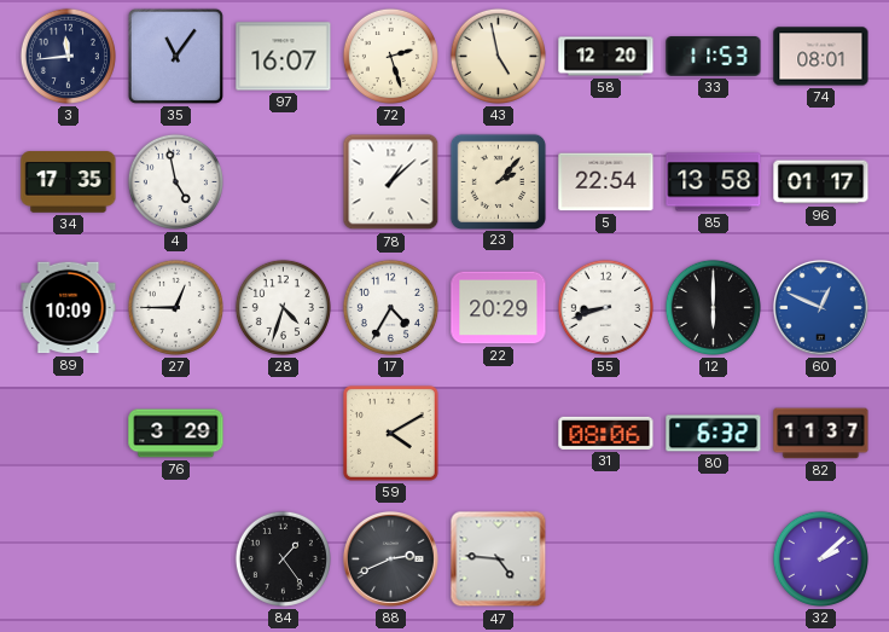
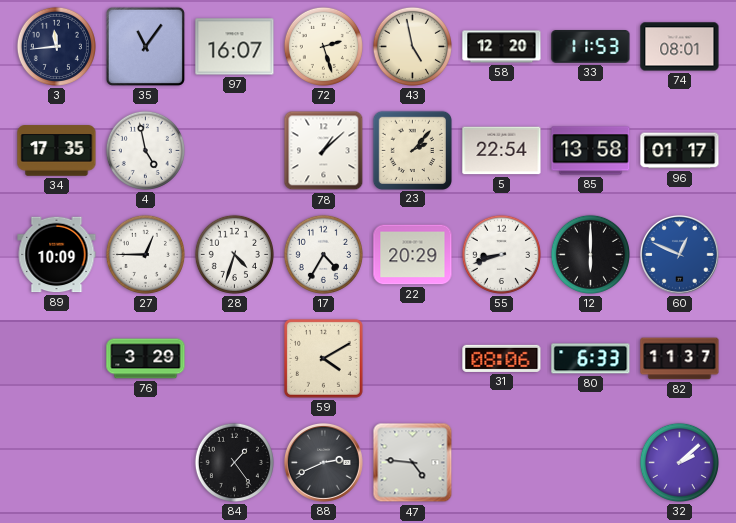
80: 6:32 -> 6:33
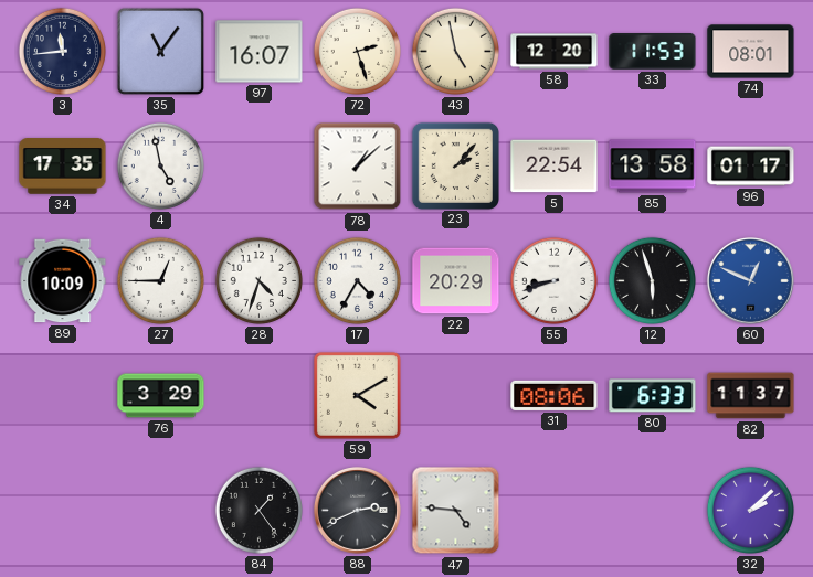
12: 6:00 -> 5:57
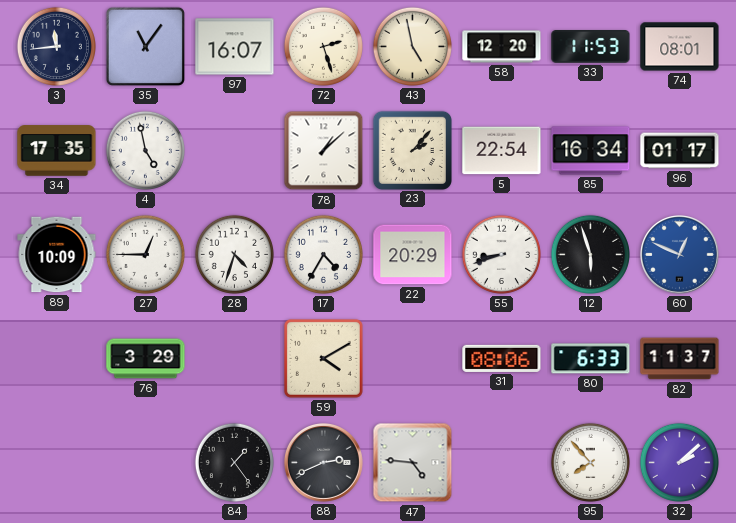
85: 13:58 -> 16:34
95: none -> 7:53
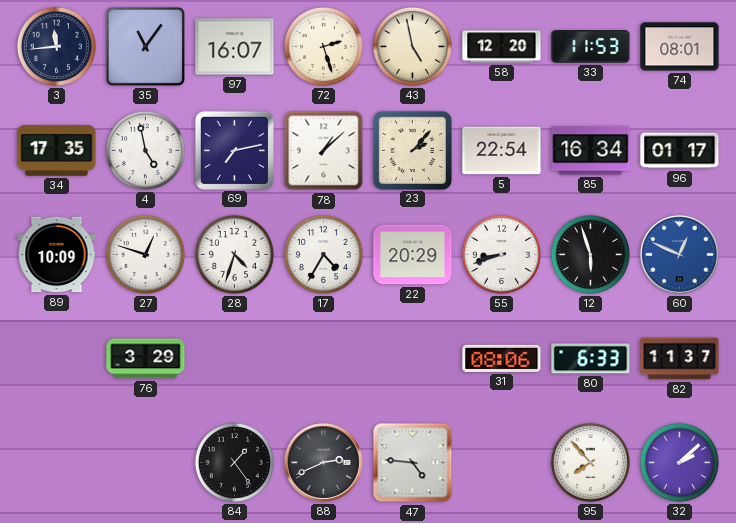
69: none -> 7:13
27: 12:45 -> 12:48
59: 4:10 -> none
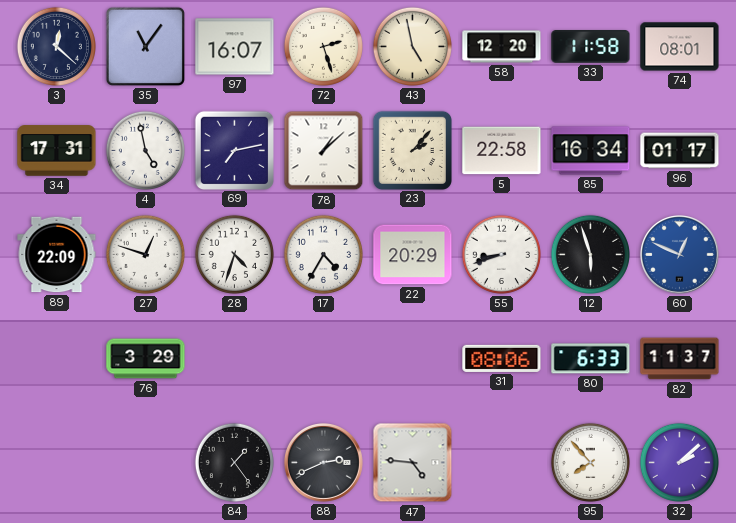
3: 11:44 -> 12:22
33: 11:53 -> 11:58
34: 17:35 -> 17:31
5: 22:54 -> 22:58
89: 10:09 -> 22:09
